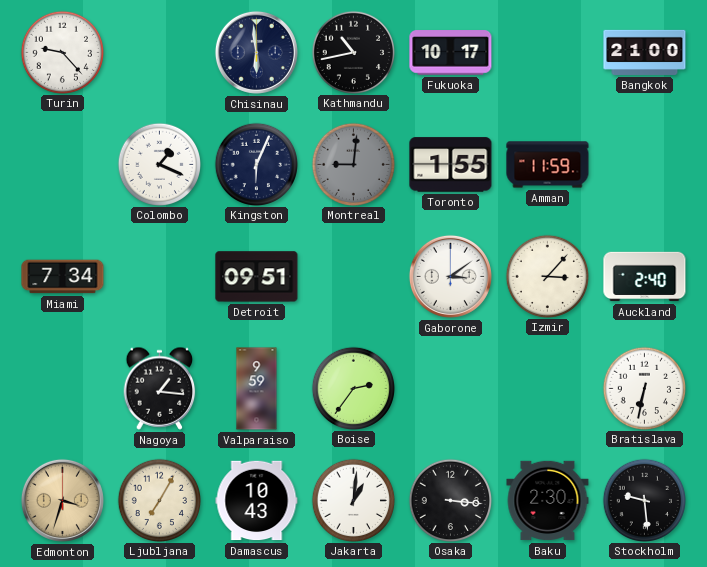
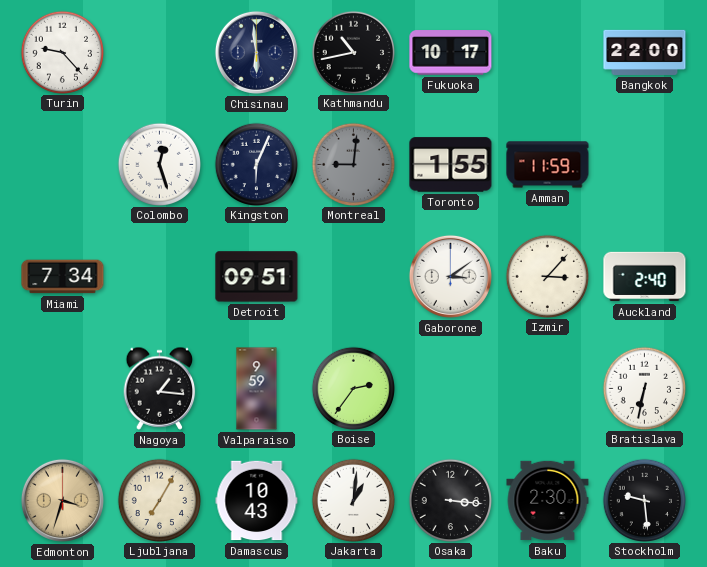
Bangkok: 21:00 -> 22:00
Colombo: 1:19 -> 12:27
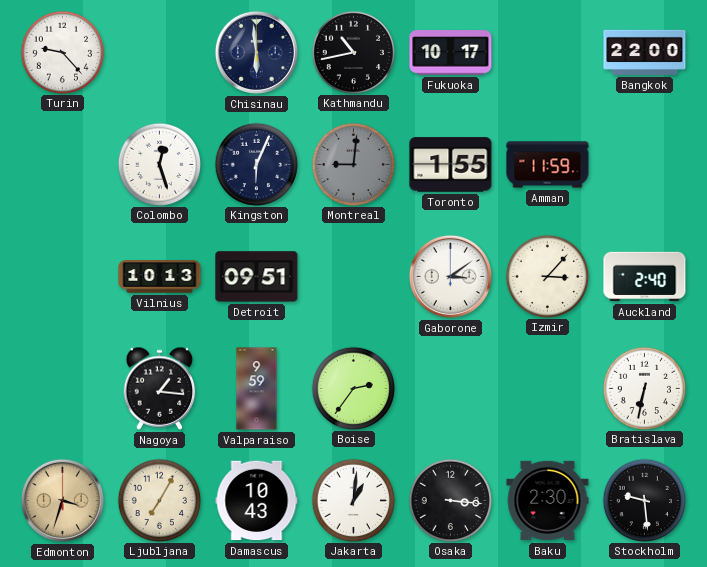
Miami: 7:34 -> none
Vilnius: none -> 10:13
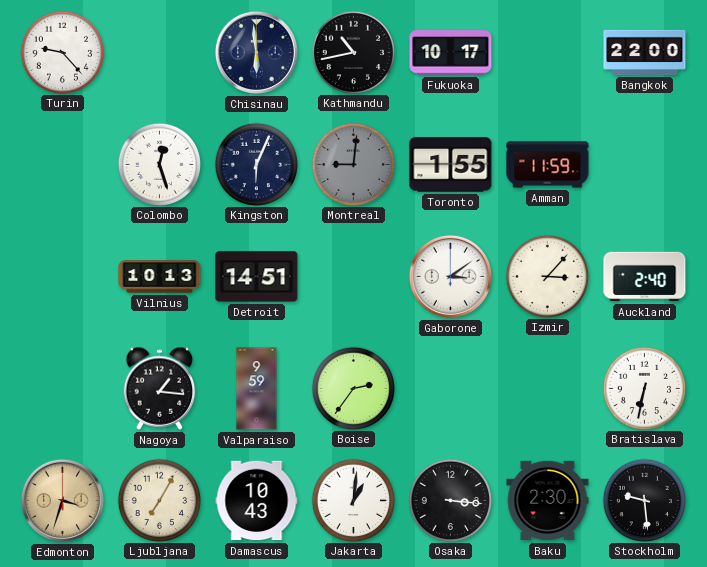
Detroit: 09:51 -> 14:51
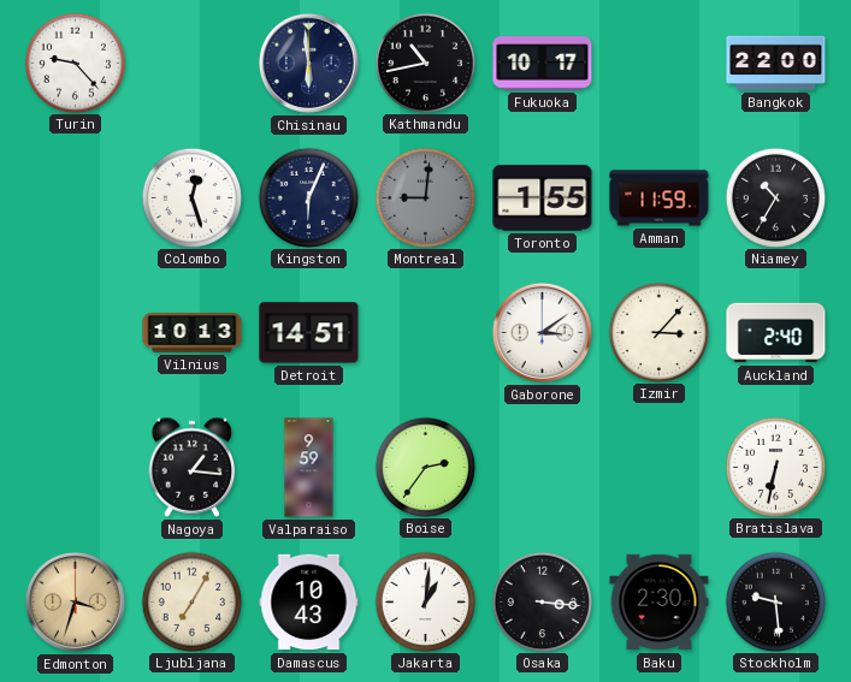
Niamey: none -> 10:35
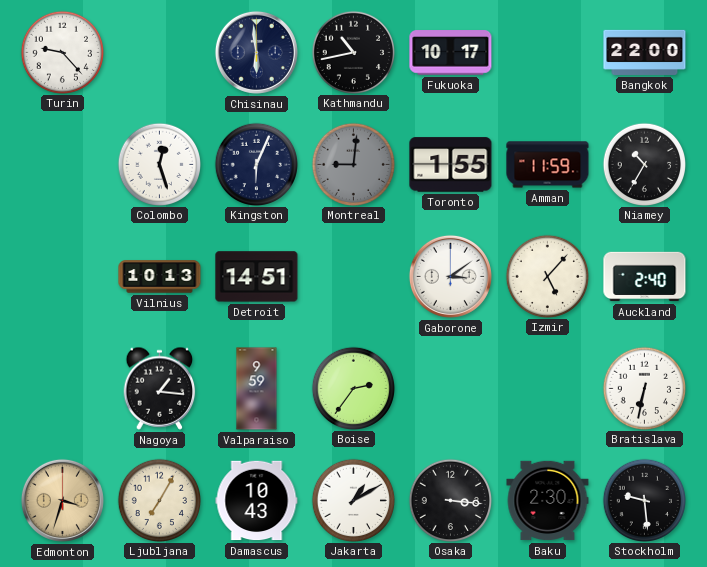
Izmir: 3:07 -> 5:07
Jakarta: 1:01 -> 1:10
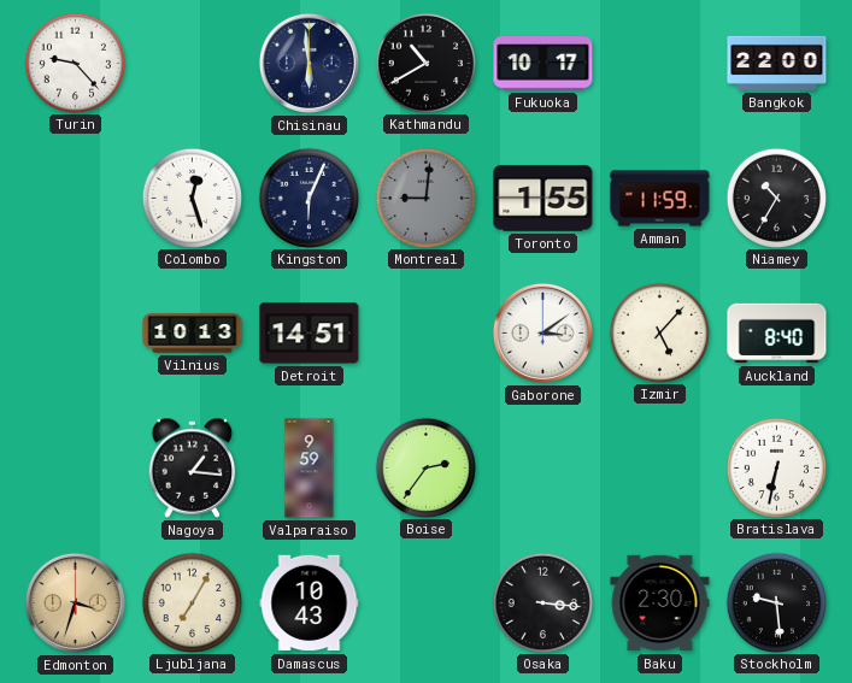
Kathmandu: 10:43 -> 10:40
Auckland: 2:40 -> 8:40
Jakarta: 1:10 -> none
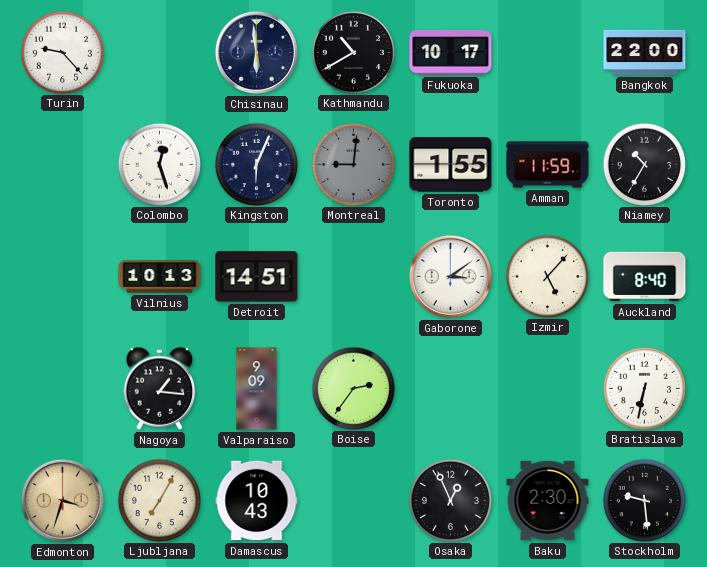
Valparaiso: 9:59 -> 9:09
Osaka: 3:16 -> 12:56
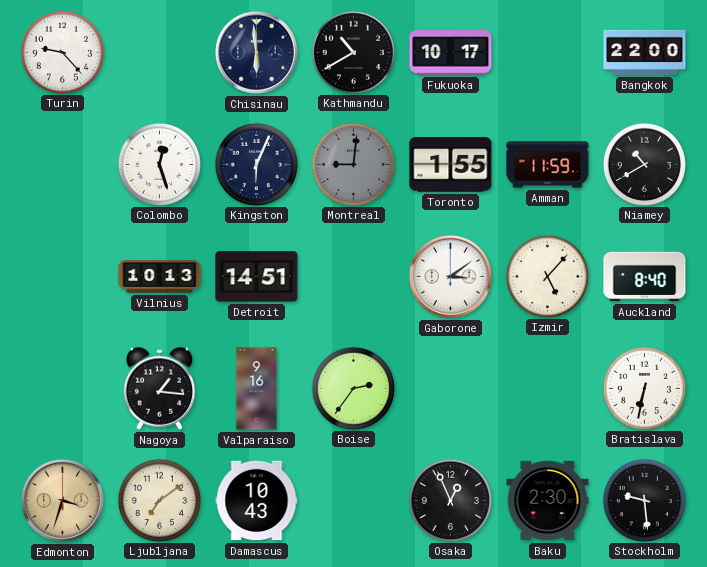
Niamey: 10:35 -> 10:40
Valparaiso: 9:09 -> 9:16
Ljubljana: 7:05 -> 7:09
